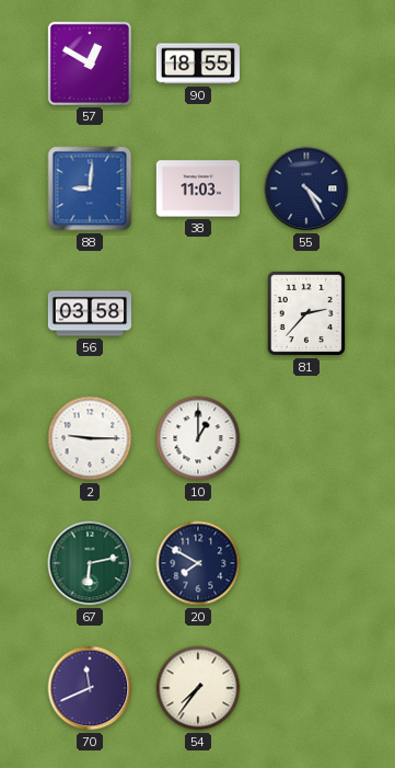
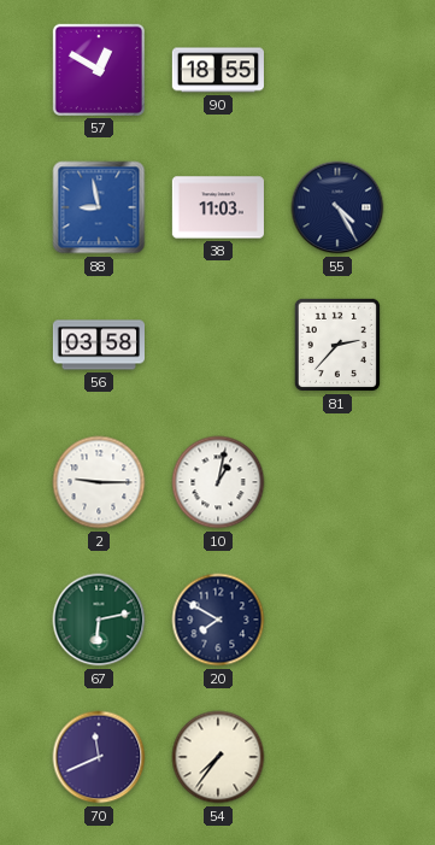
88: 9:01 -> 8:58
10: 1:00 -> 1:02
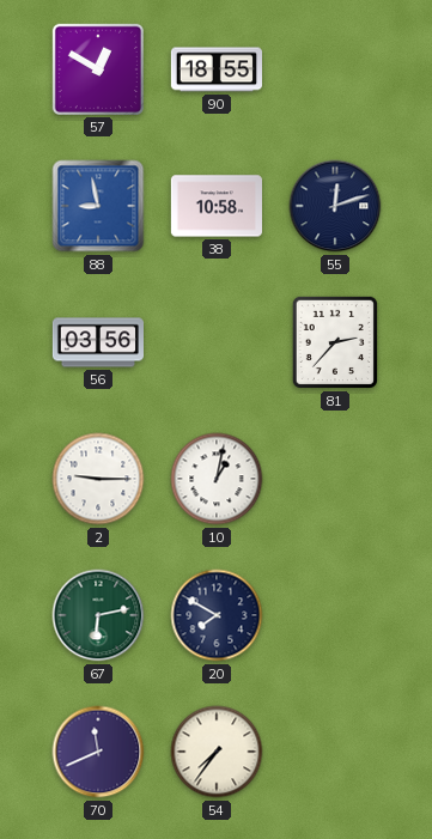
38: 11:03 -> 10:58
55: 4:25 -> 12:12
56: 03:58 -> 03:56
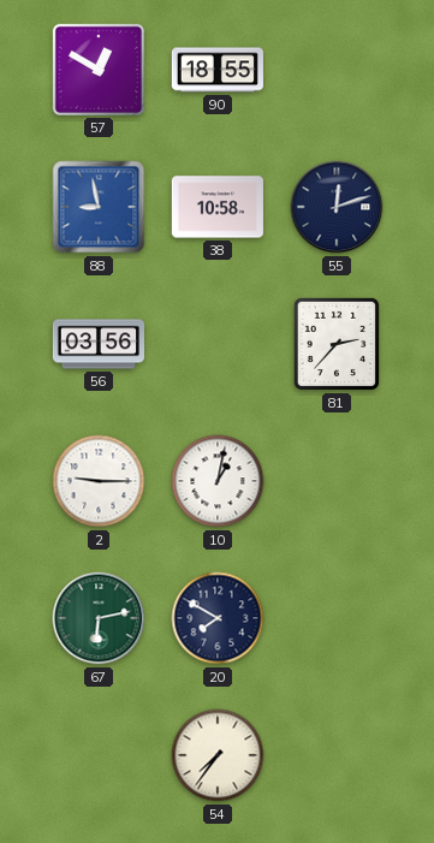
70: 11:41 -> none
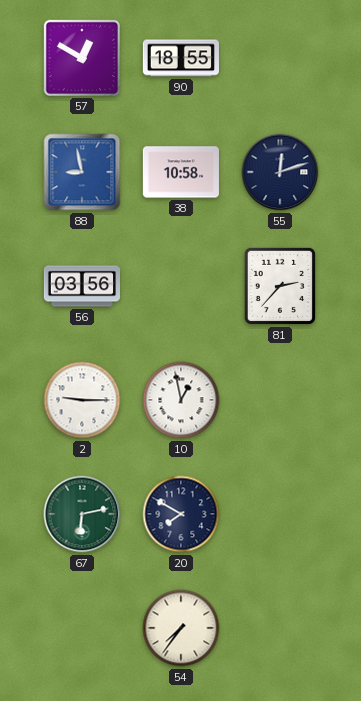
10: 1:02 -> 12:58
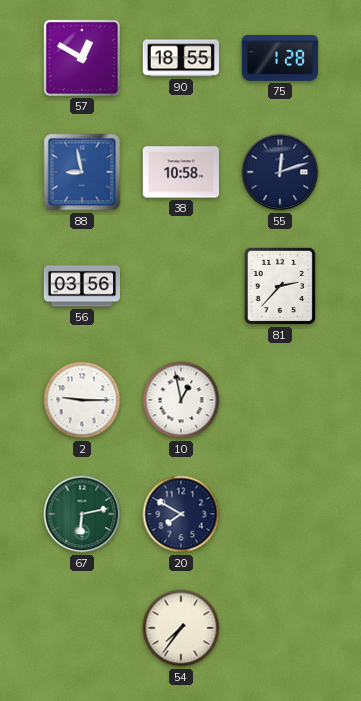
75: none -> 1:28
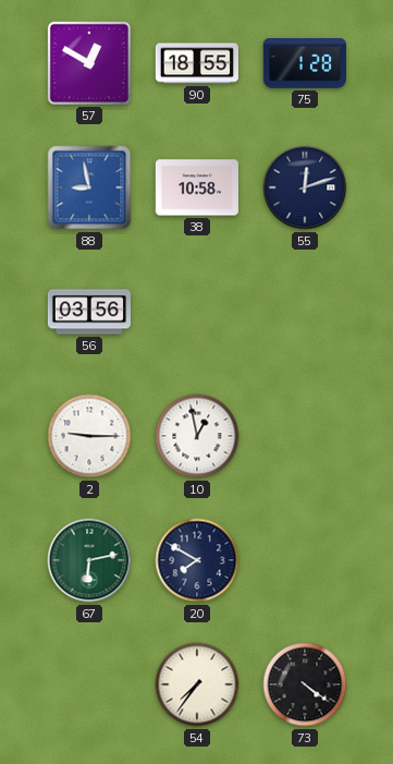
81: 2:37 -> none
73: none -> 4:21
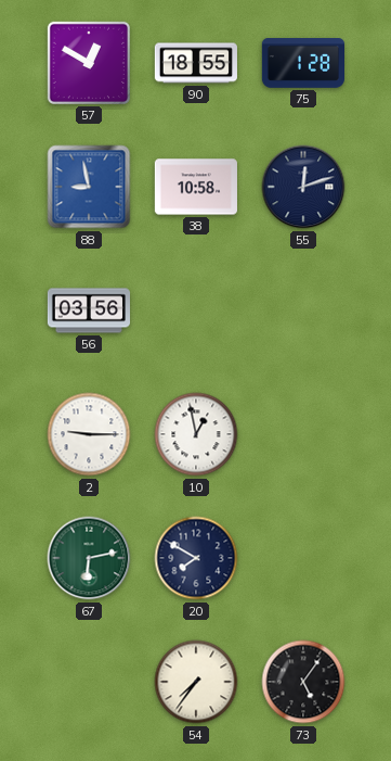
73: 4:21 -> 5:06
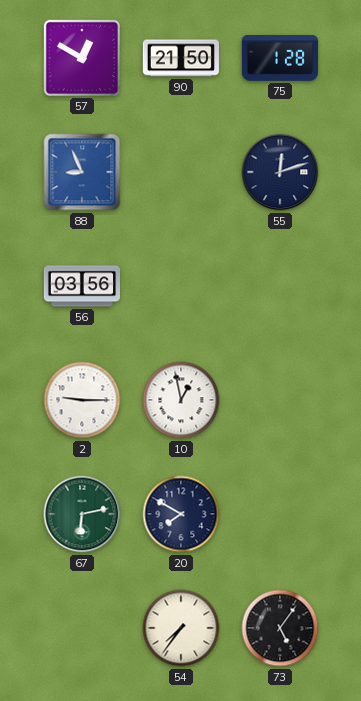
90: 18:55 -> 21:50
88: 8:58 -> 8:56
38: 10:58 -> none
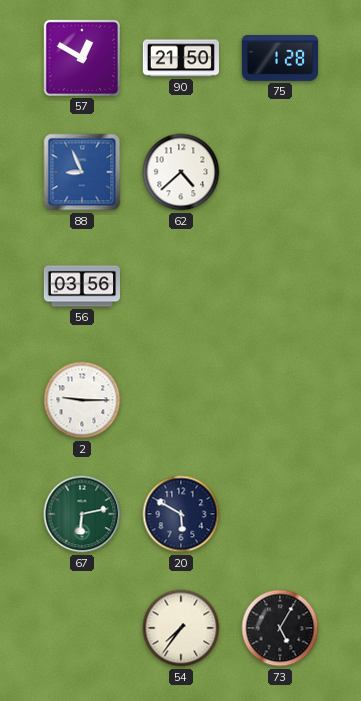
62: none -> 4:38
55: 12:12 -> none
10: 12:58 -> none
20: 7:50 -> 5:50
73: 5:06 -> 5:05
